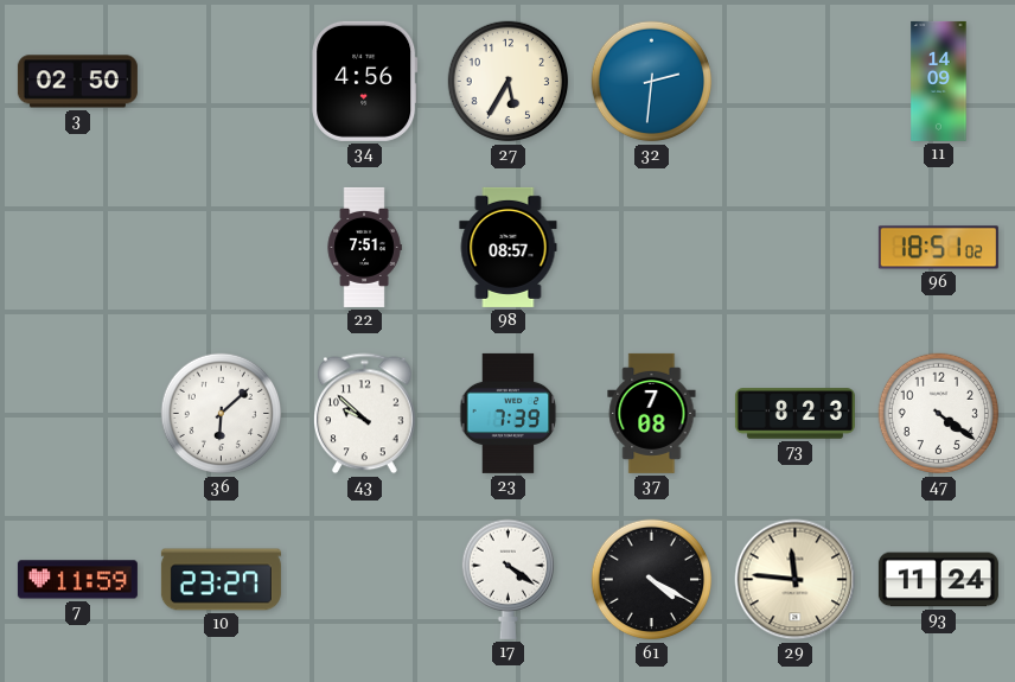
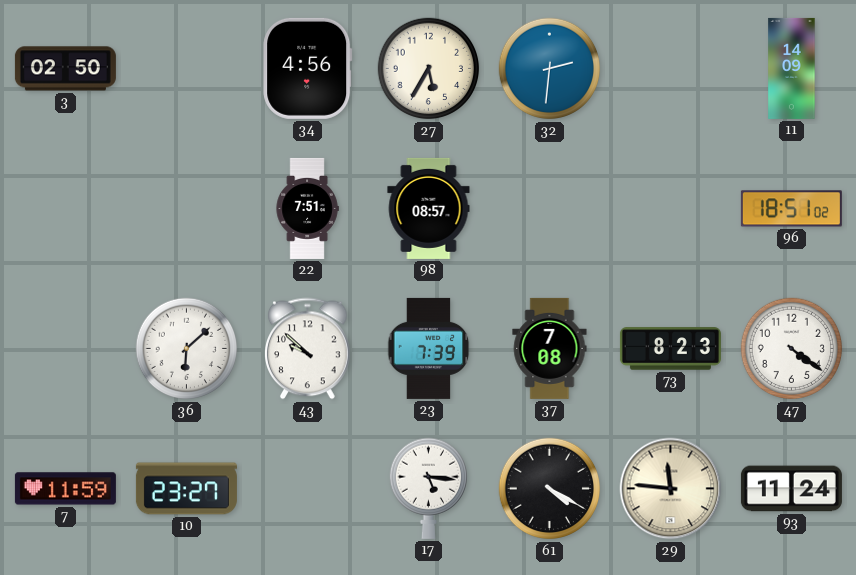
17: 4:21 -> 5:16
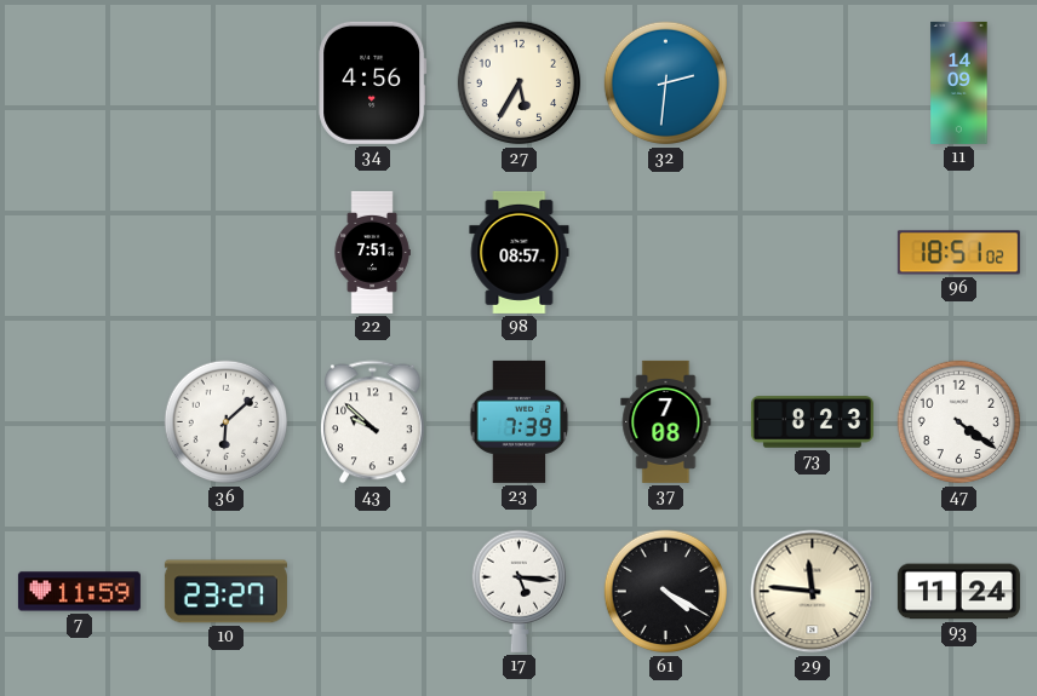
3: 02:50 -> none
